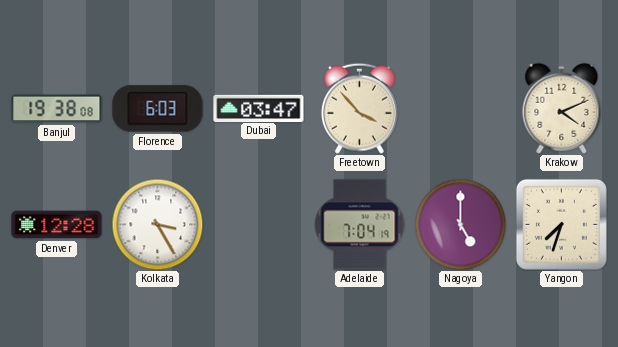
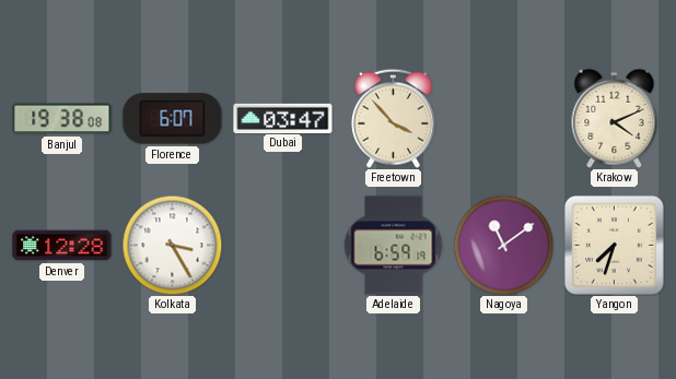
Florence: 6:03 -> 6:07
Adelaide: 7:04 -> 6:59
Nagoya: 5:00 -> 11:09
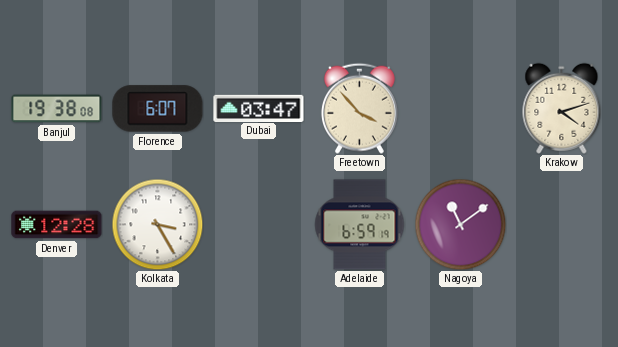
Krakow: 4:11 -> 4:12
Yangon: 7:33 -> none
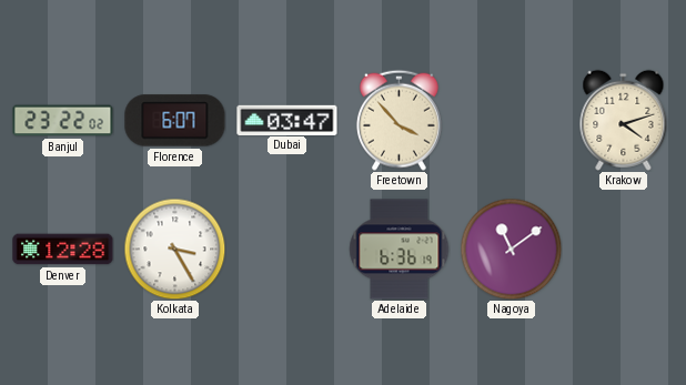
Banjul: 19:38 -> 23:22
Adelaide: 6:59 -> 6:36
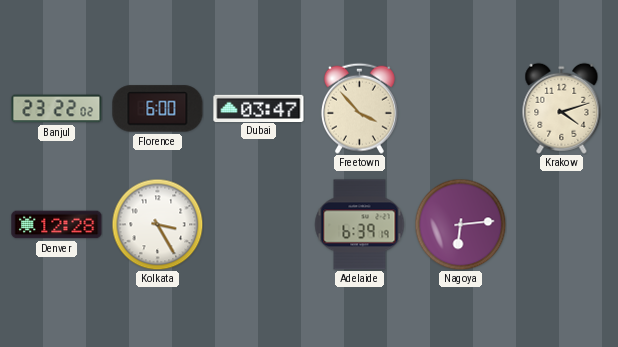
Florence: 6:07 -> 6:00
Adelaide: 6:36 -> 6:39
Nagoya: 11:09 -> 6:14
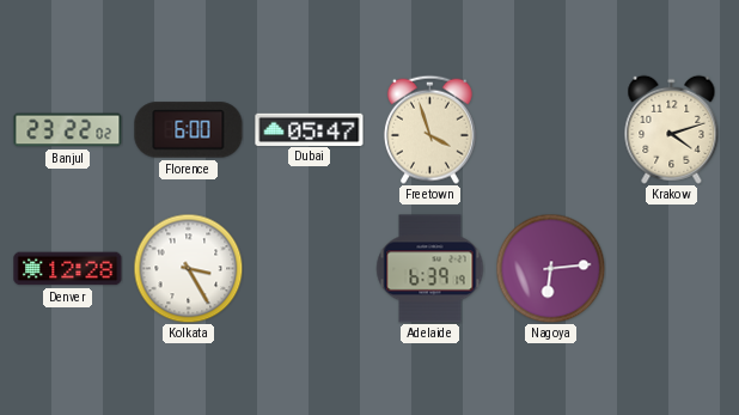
Dubai: 03:47 -> 05:47
Freetown: 3:53 -> 3:57
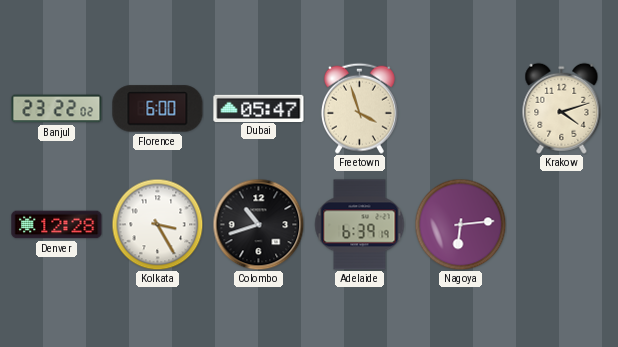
Colombo: none -> 10:42
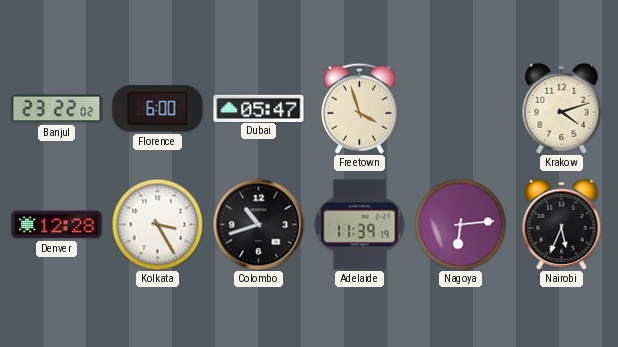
Adelaide: 6:39 -> 11:39
Nairobi: none -> 5:34
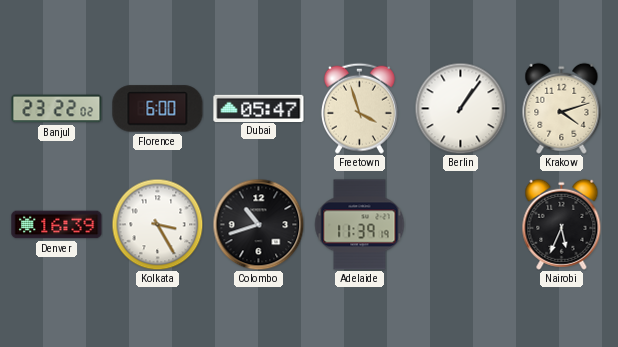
Berlin: none -> 1:06
Denver: 12:28 -> 16:39
Nagoya: 6:14 -> none
